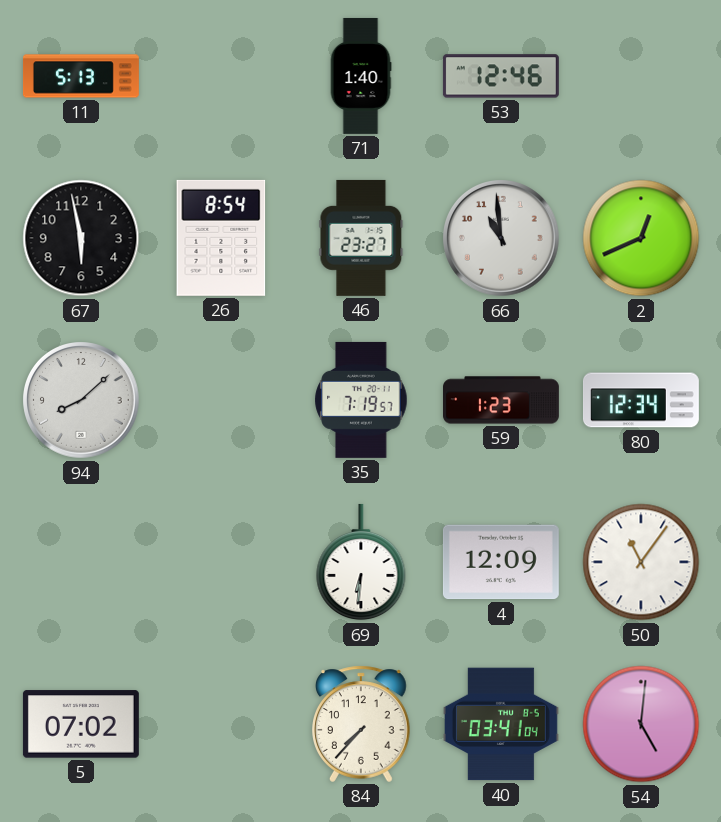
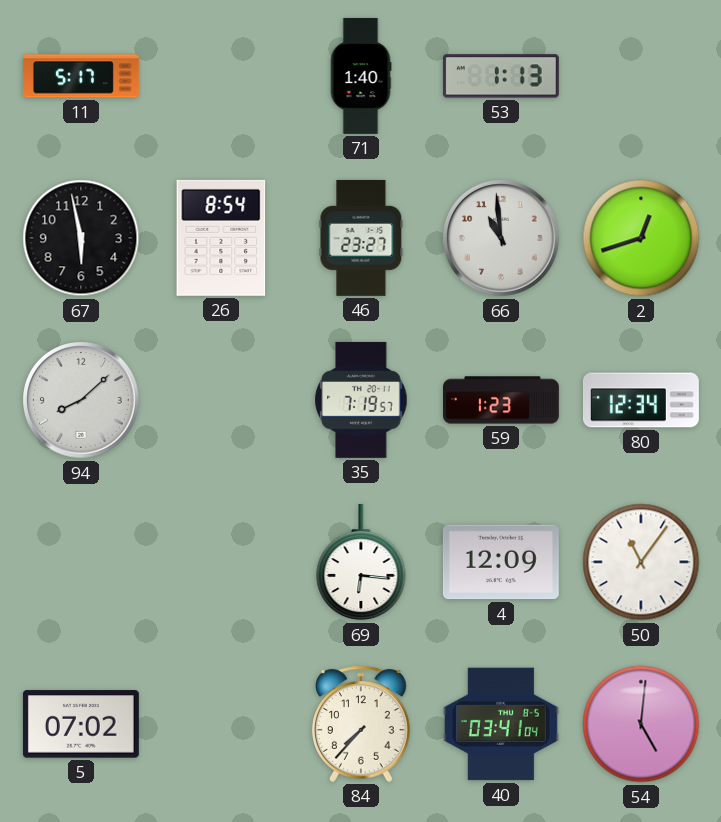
11: 5:13 -> 5:17
53: 12:46 -> 1:13
2: 12:41 -> 12:42
69: 6:31 -> 6:16
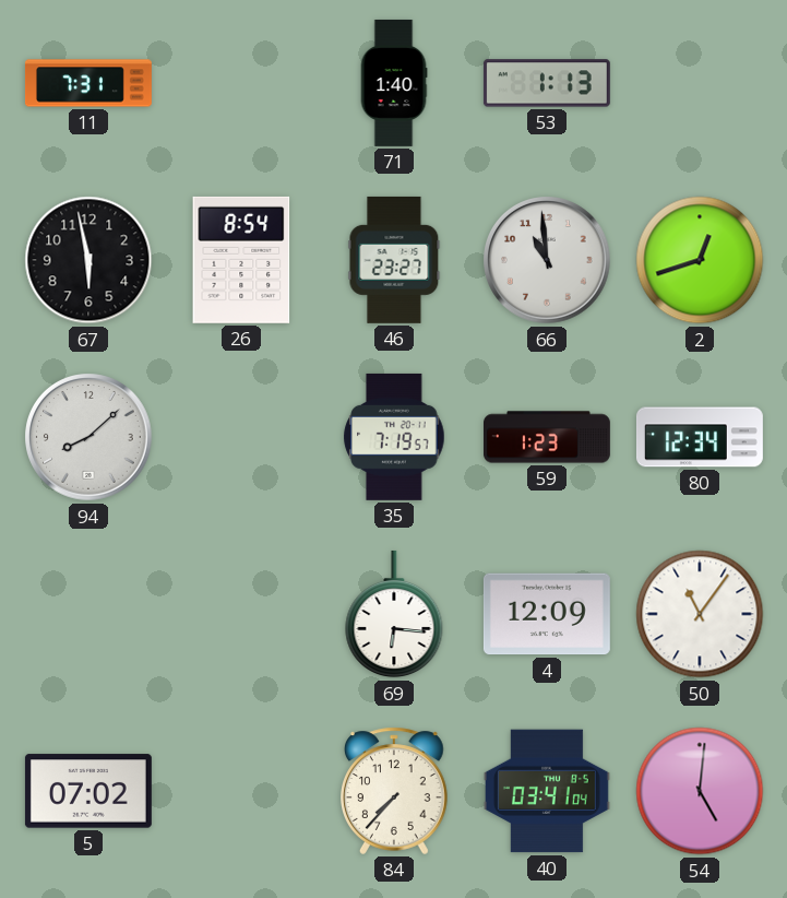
11: 5:17 -> 7:31
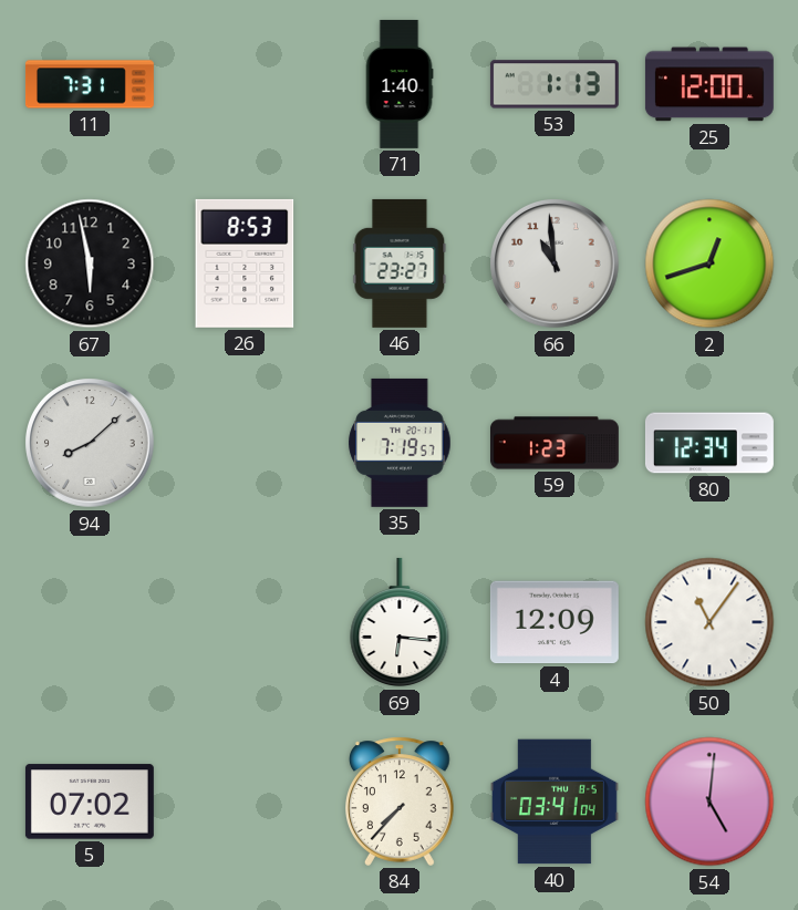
25: none -> 12:00
26: 8:54 -> 8:53
